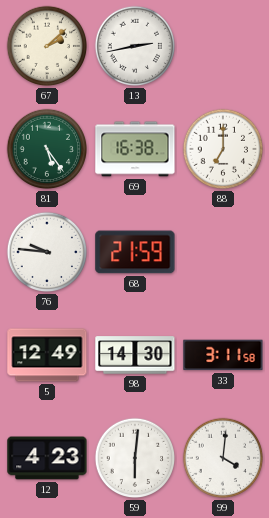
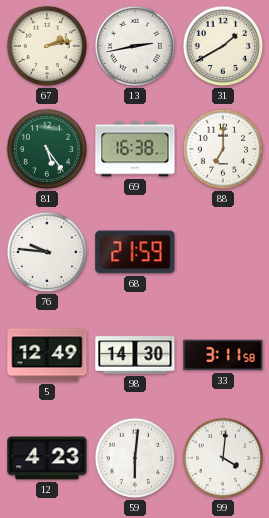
67: 2:08 -> 2:13
31: none -> 1:40
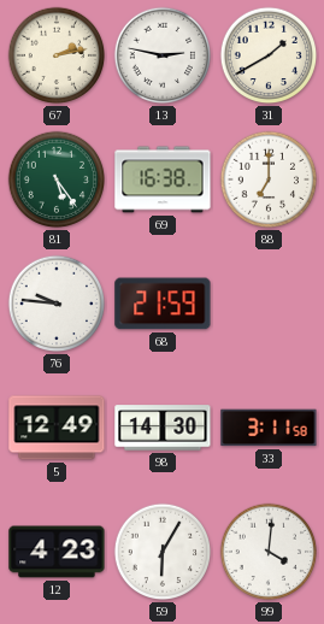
13: 2:43 -> 2:47
59: 6:01 -> 6:05
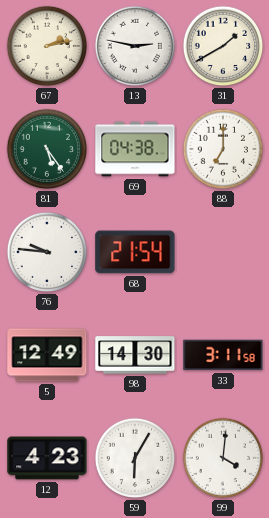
69: 16:38 -> 04:38
68: 21:59 -> 21:54
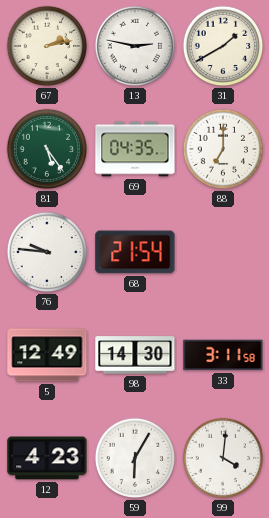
69: 04:38 -> 04:35
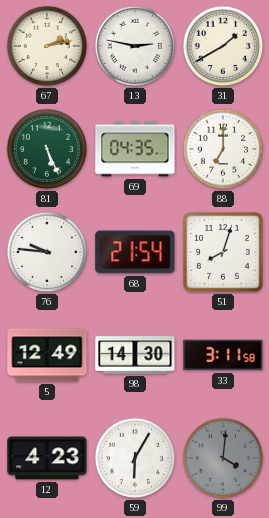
81: 5:24 -> 5:26
51: none -> 8:03
99 dial: white -> grey
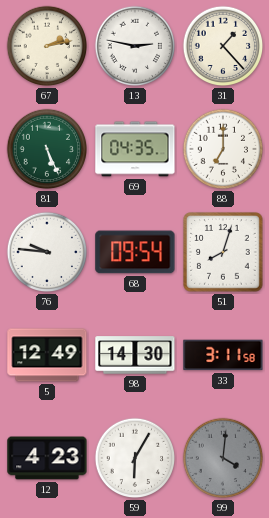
31: 1:40 -> 1:23
68: 21:54 -> 09:54
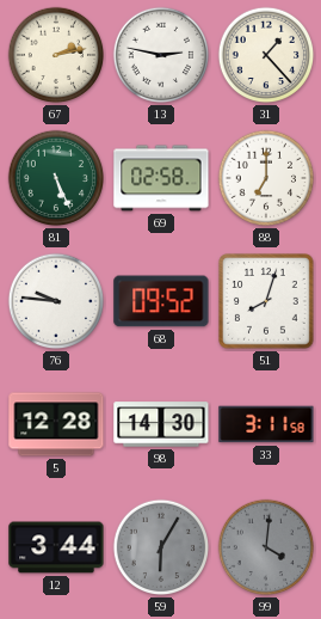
69: 04:35 -> 02:58
68: 09:54 -> 09:52
5: 12:49 -> 12:28
12: 4:23 -> 3:44
59 dial: white -> grey
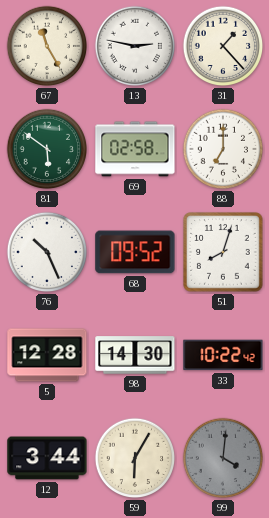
67: 2:13 -> 11:25
81: 5:26 -> 5:51
76: 9:46 -> 10:26
33: 3:11 -> 10:22
59 dial: grey -> cream
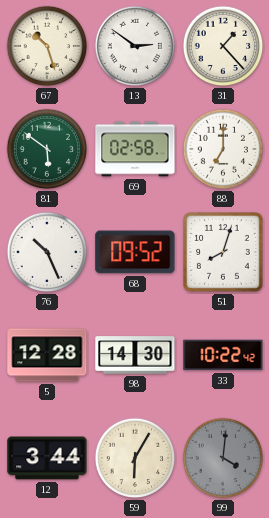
67: 11:25 -> 10:27
13: 2:47 -> 2:51
